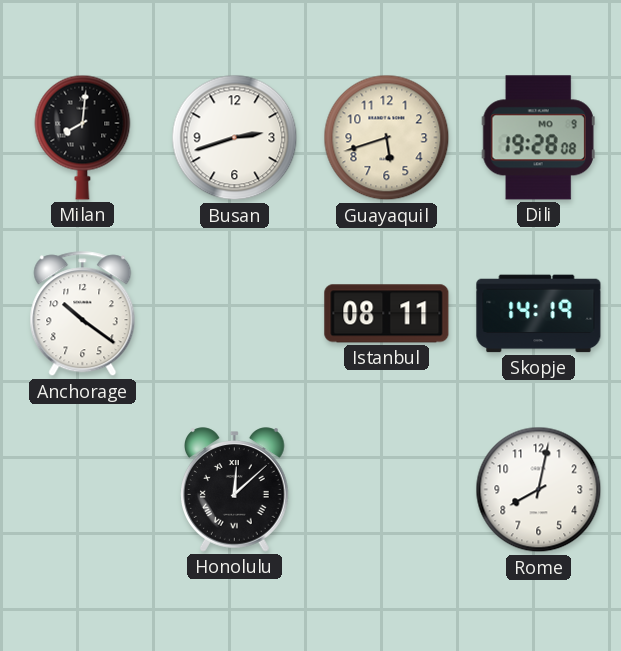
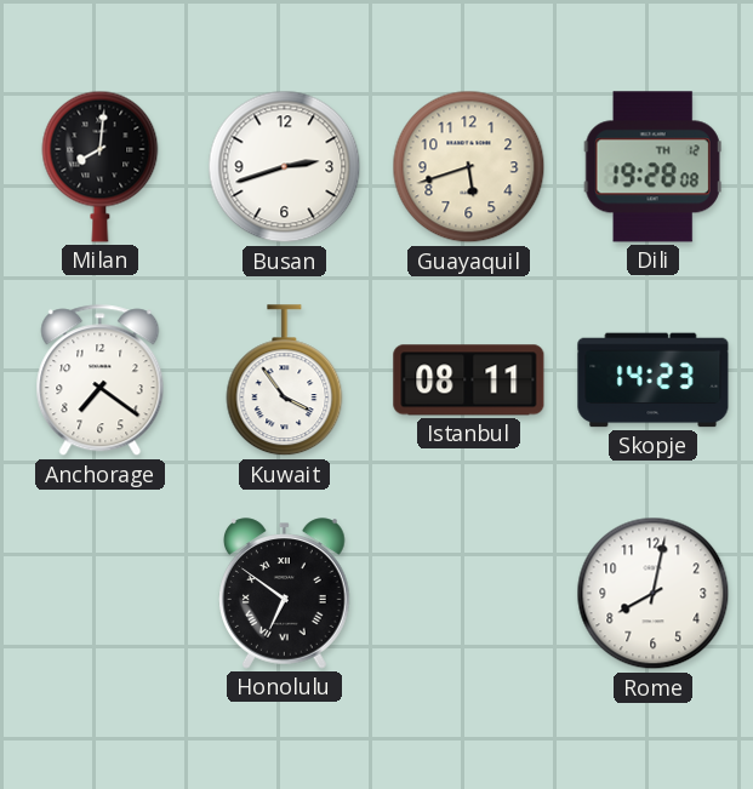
Dili date: MO 9 -> TH 12
Anchorage: 10:21 -> 7:21
Kuwait: none -> 3:54
Skopje: 14:19 -> 14:23
Honolulu: 12:08 -> 6:51
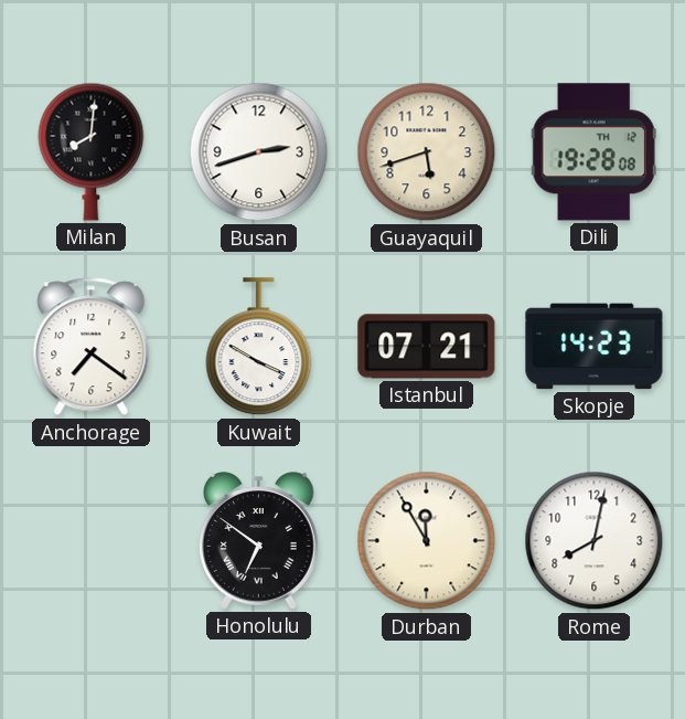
Kuwait: 3:54 -> 3:50
Istanbul: 08:11 -> 07:21
Durban: none -> 11:55
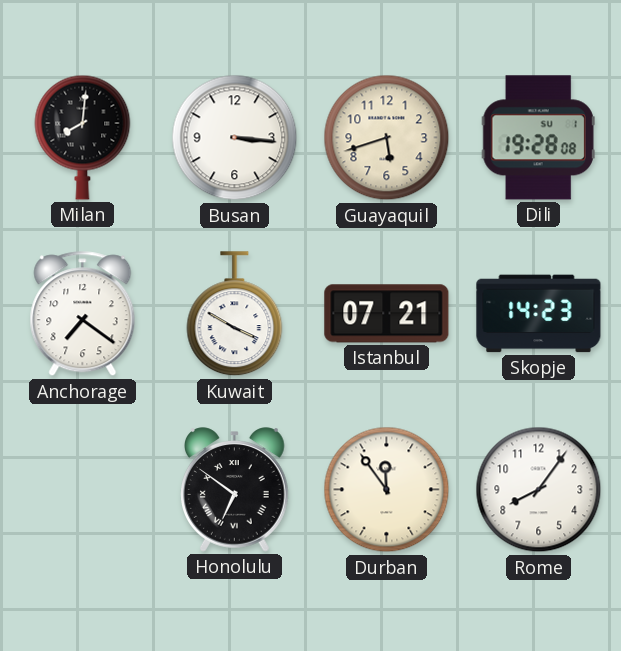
Busan: 2:42 -> 3:16
Dili date: TH 12 -> SU 1
Durban: 11:55 -> 11:54
Rome: 8:02 -> 8:06
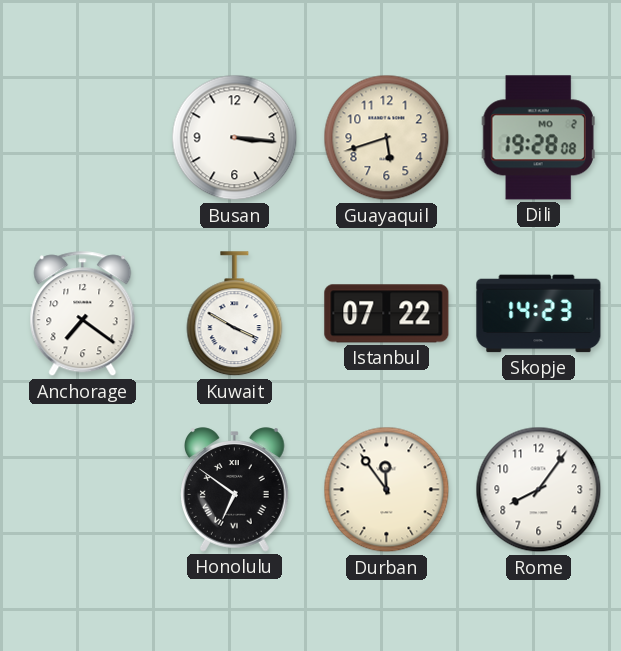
Milan: 8:01 -> none
Dili date: SU 1 -> MO 2
Istanbul: 07:21 -> 07:22
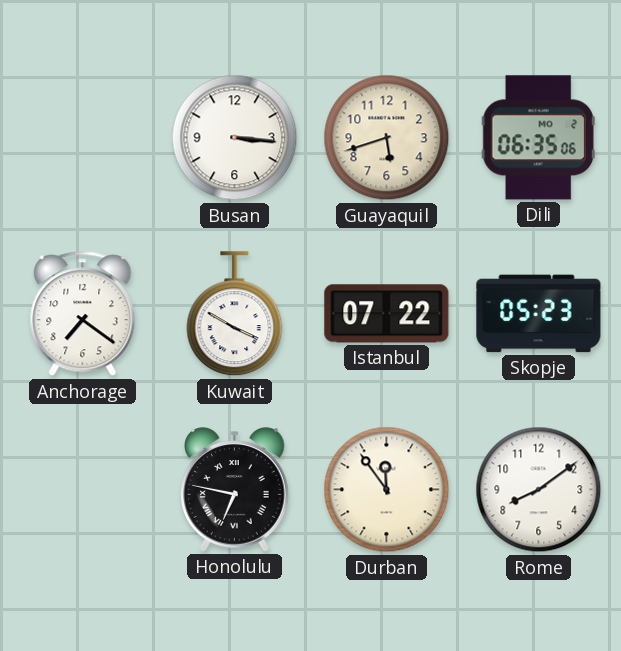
Dili: 19:28 -> 06:35
Skopje: 14:23 -> 05:23
Honolulu: 6:51 -> 6:47
Rome: 8:06 -> 8:09
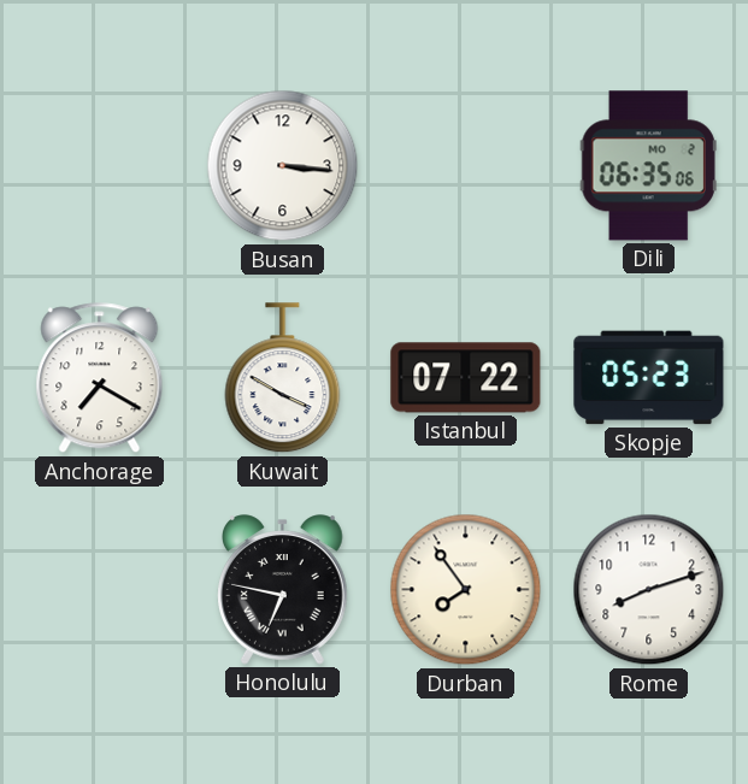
Guayaquil: 5:42 -> none
Anchorage: 7:21 -> 7:20
Durban: 11:54 -> 7:54
Rome: 8:09 -> 8:12
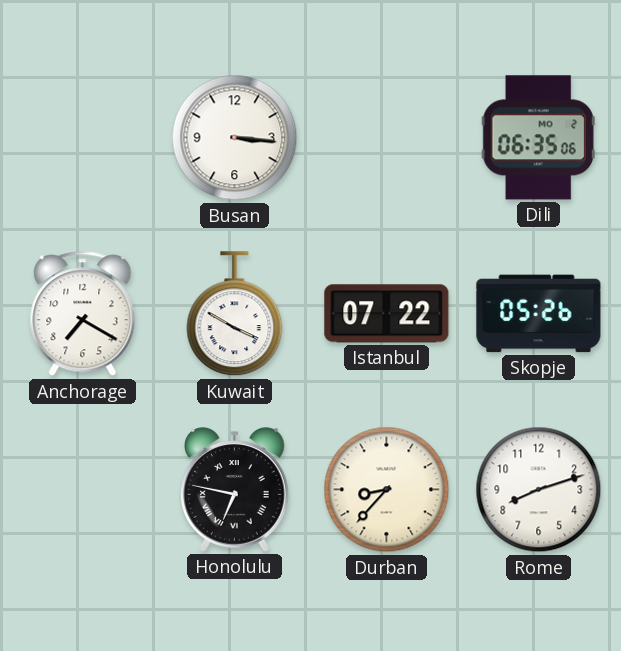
Skopje: 05:23 -> 05:26
Durban: 7:54 -> 8:37
